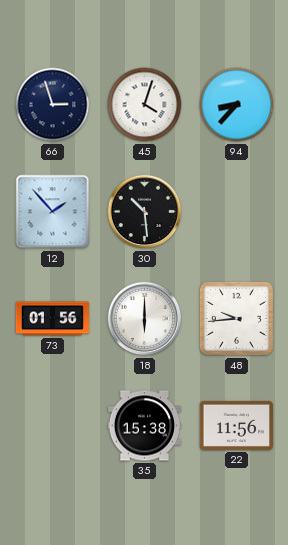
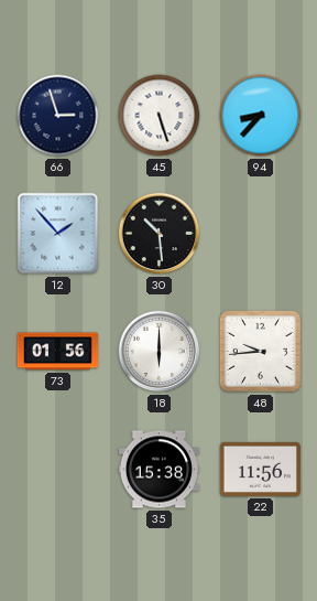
45: 4:03 -> 5:27
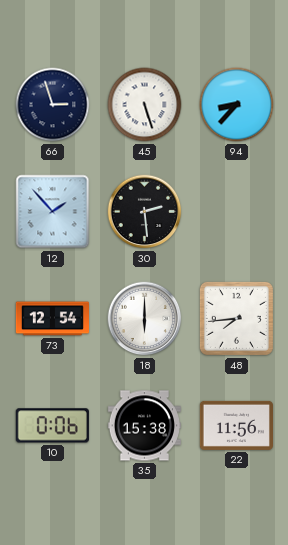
30: 10:29 -> 2:29
73: 01:56 -> 12:54
48: 9:44 -> 7:44
10: none -> 0:06
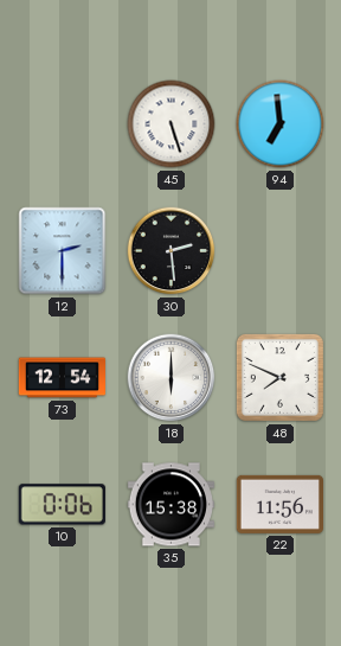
66: 2:57 -> none
94: 8:37 -> 6:59
12: 1:53 -> 2:30
48: 7:44 -> 7:49
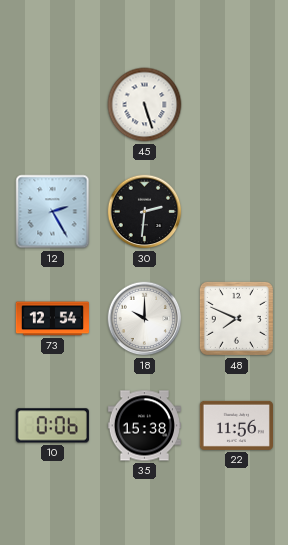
94: 6:59 -> none
12: 2:30 -> 2:25
30: 2:29 -> 2:31
18: 6:00 -> 10:00
